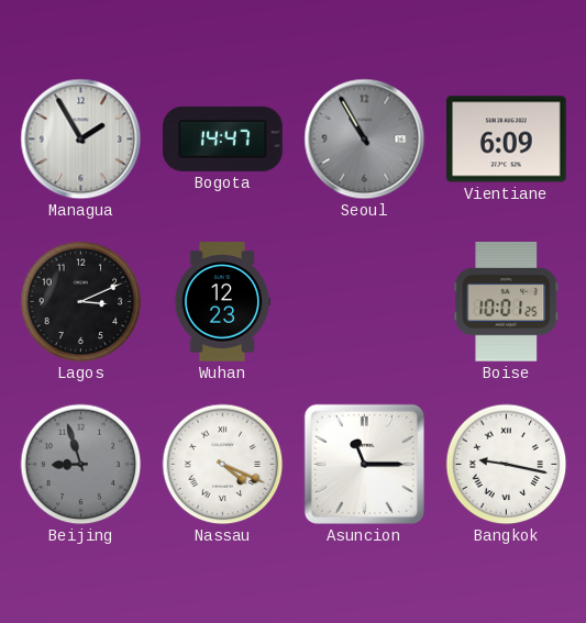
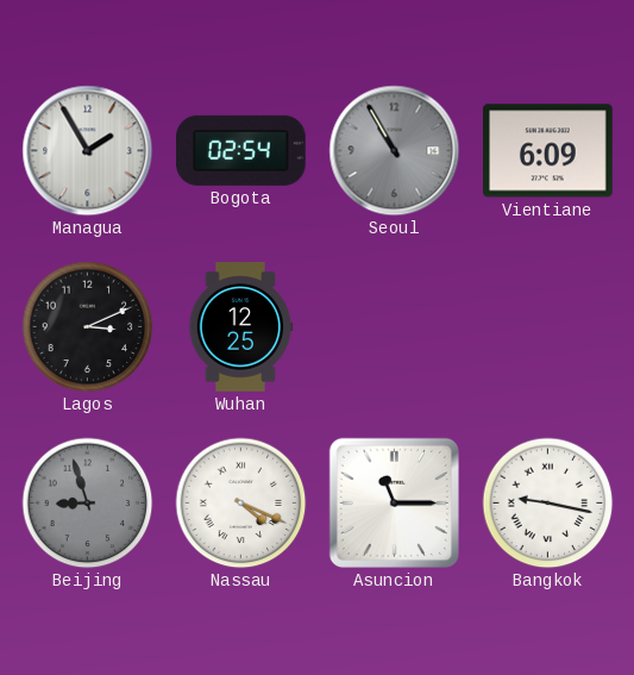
Bogota: 14:47 -> 02:54
Wuhan: 12:23 -> 12:25
Boise: 10:01 -> none
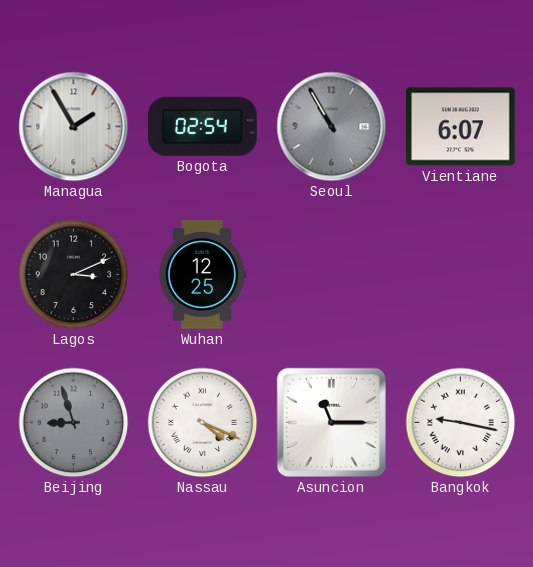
Vientiane: 6:09 -> 6:07
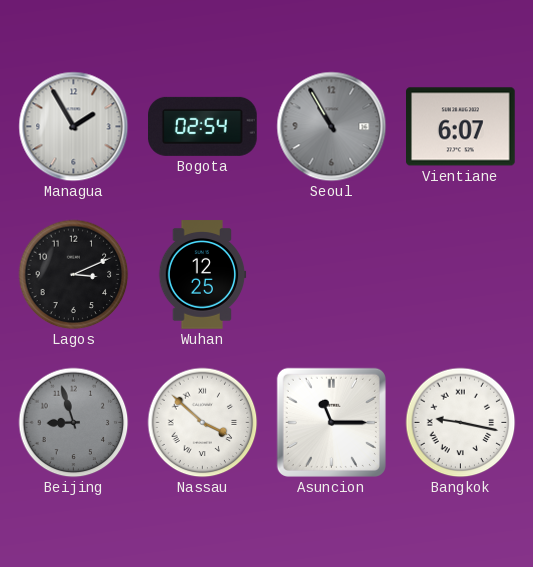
Nassau: 4:19 -> 3:52
